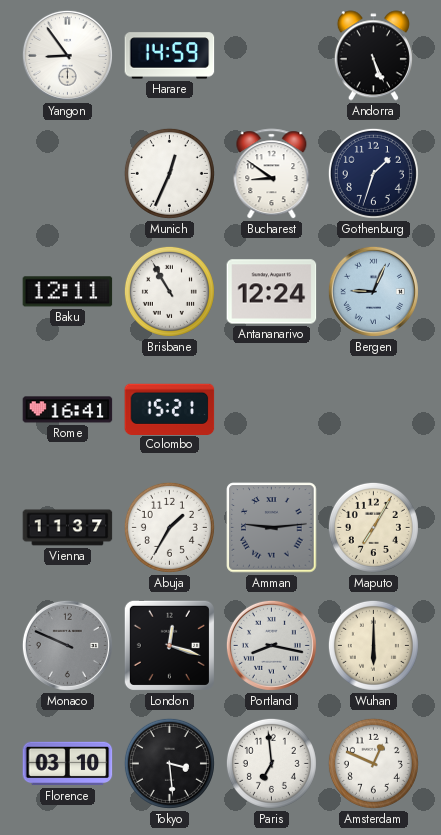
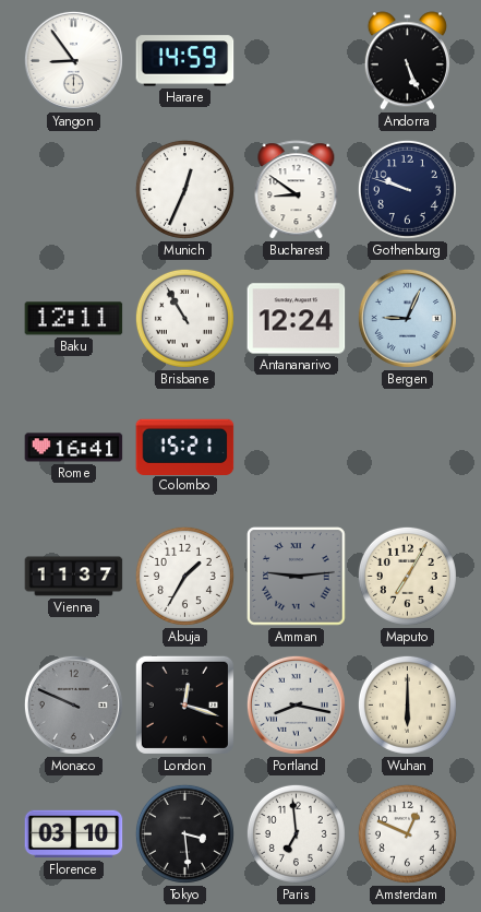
Gothenburg: 1:33 -> 9:48
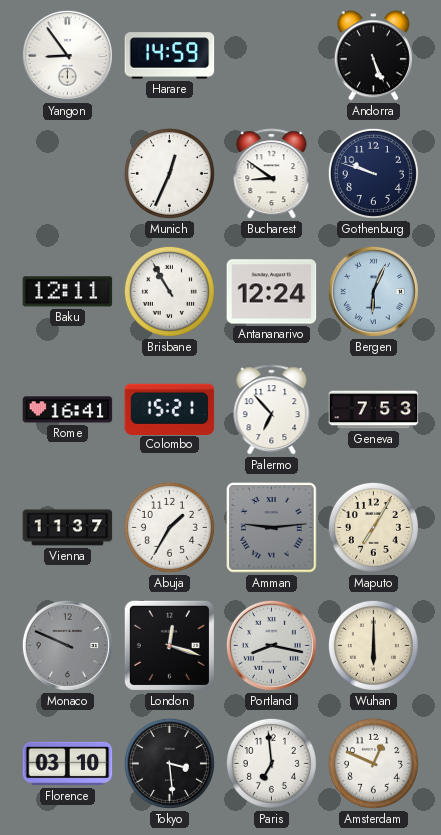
Bergen: 9:04 -> 6:04
Palermo: none -> 6:53
Geneva: none -> 7:53
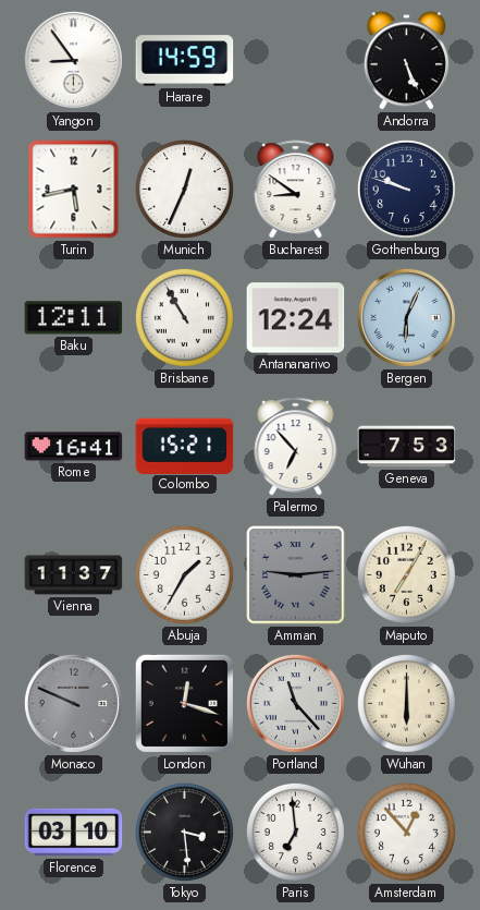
Turin: none -> 5:43
Portland: 8:17 -> 11:23
Amsterdam: 12:49 -> 12:53
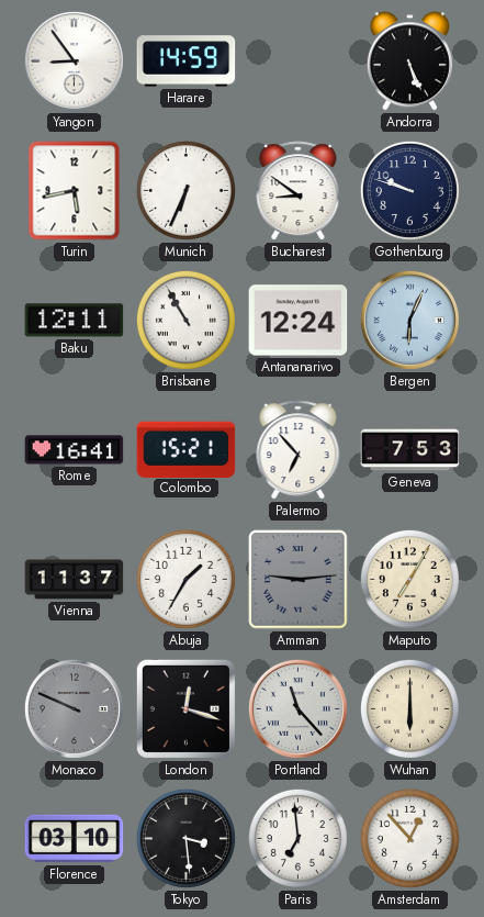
Munich: 12:34 -> 6:34
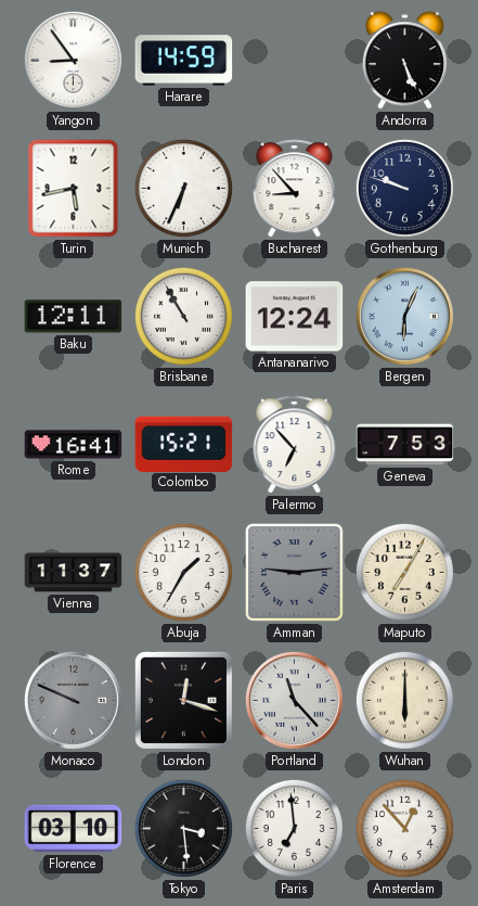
Bucharest: 8:51 -> 8:53
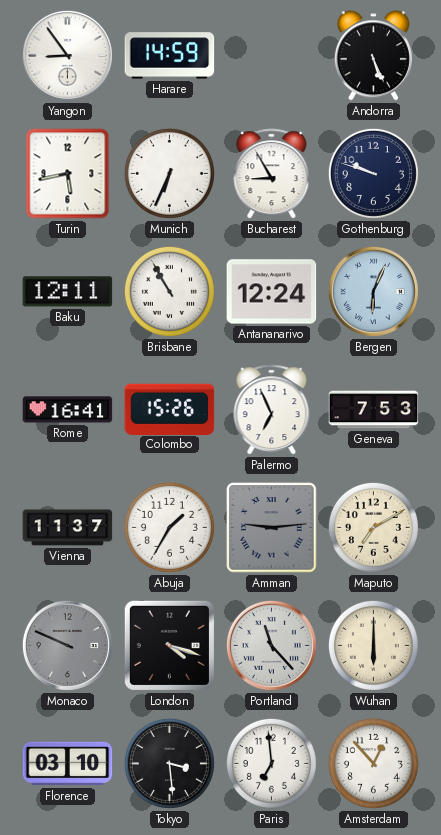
Bucharest: 8:53 -> 8:55
Colombo: 15:21 -> 15:26
Palermo: 6:53 -> 6:56
Maputo: 7:05 -> 7:10
London: 12:18 -> 4:18
